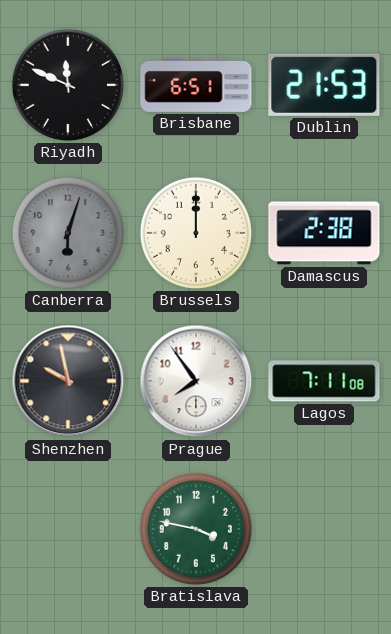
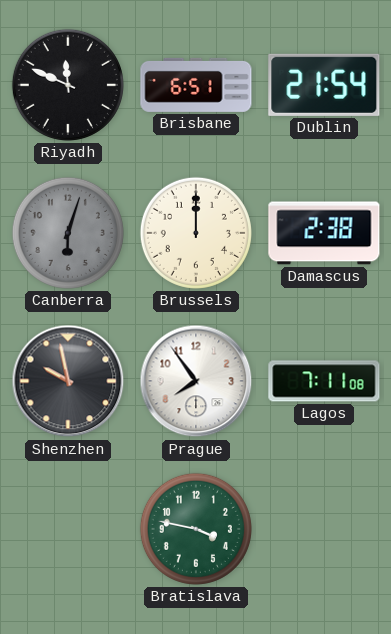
Dublin: 21:53 -> 21:54
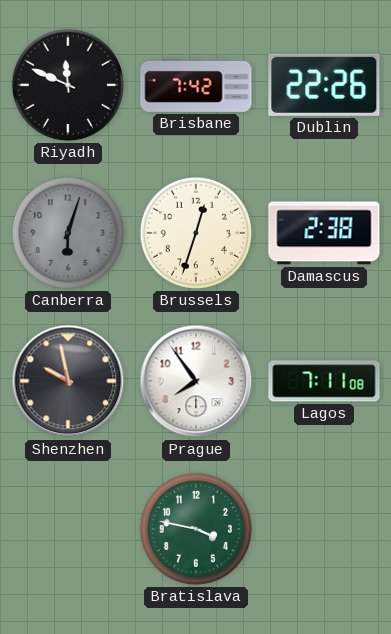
Brisbane: 6:51 -> 7:42
Dublin: 21:54 -> 22:26
Brussels: 12:00 -> 12:33
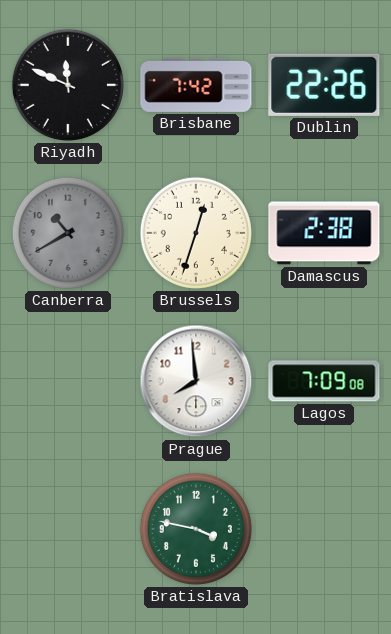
Canberra: 6:03 -> 10:40
Shenzhen: 9:58 -> none
Prague: 7:54 -> 7:59
Lagos: 7:11 -> 7:09
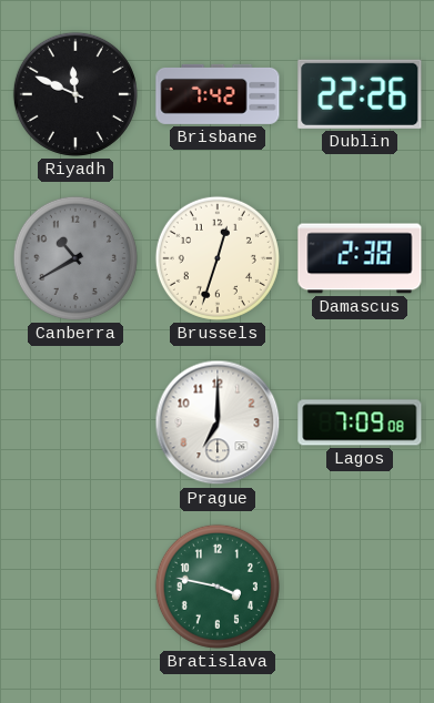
Prague: 7:59 -> 7:00
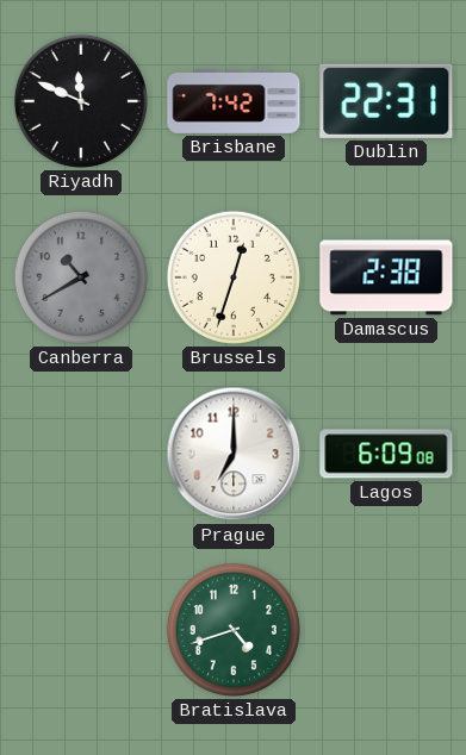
Dublin: 22:26 -> 22:31
Lagos: 7:09 -> 6:09
Bratislava: 3:47 -> 4:42
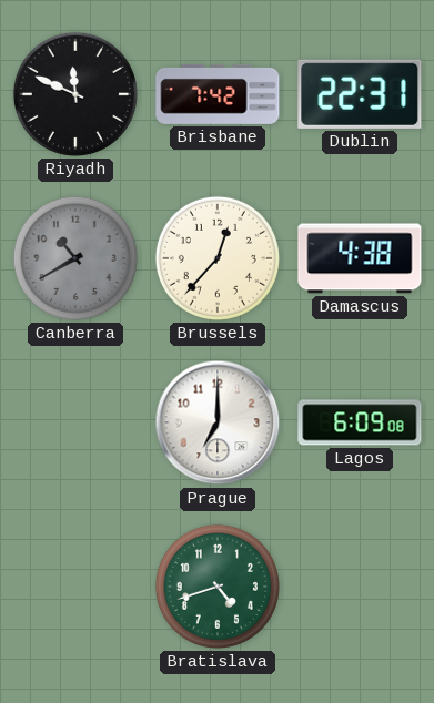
Brussels: 12:33 -> 12:37
Damascus: 2:38 -> 4:38
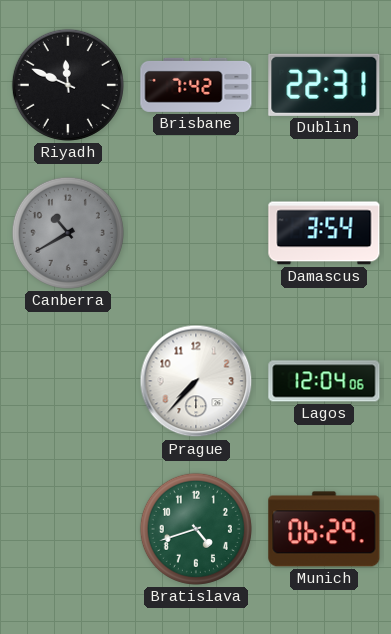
Brussels: 12:37 -> none
Damascus: 4:38 -> 3:54
Prague: 7:00 -> 7:37
Lagos: 6:09 -> 12:04
Munich: none -> 06:29
